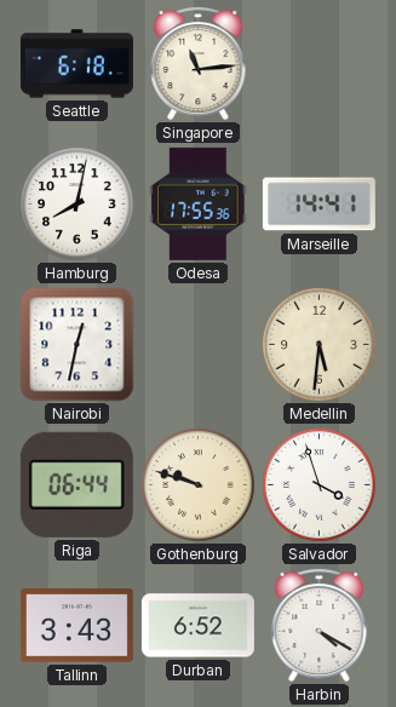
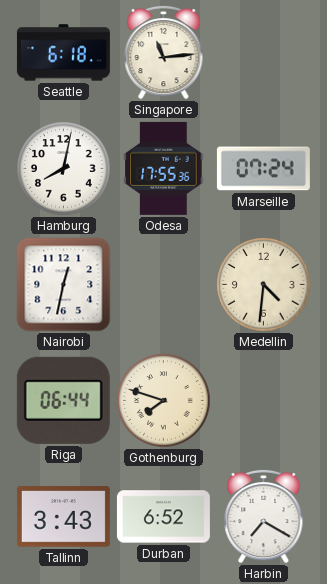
Marseille: 14:41 -> 07:24
Medellin: 5:31 -> 4:31
Gothenburg: 9:48 -> 7:48
Salvador: 3:57 -> none
Harbin: 4:20 -> 7:20
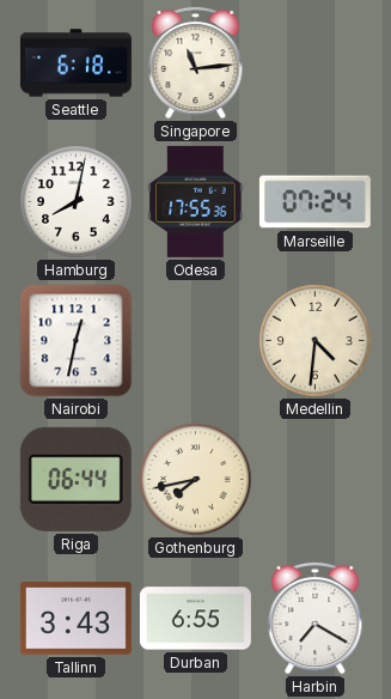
Gothenburg: 7:48 -> 7:43
Durban: 6:52 -> 6:55
